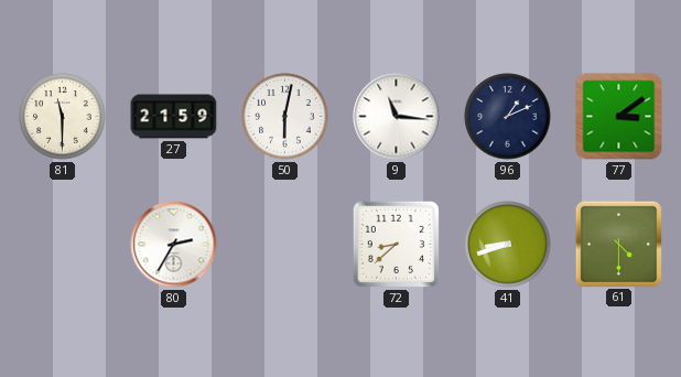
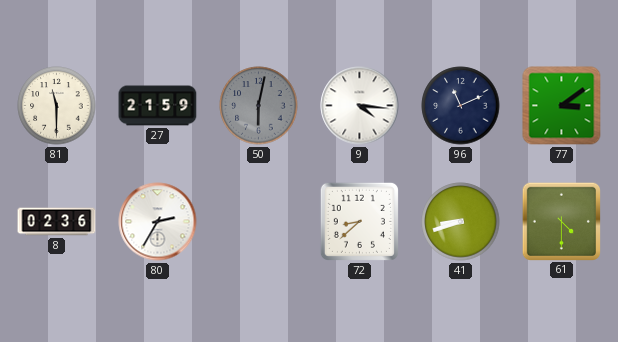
50 dial: white -> grey
9: 11:16 -> 4:16
96: 1:11 -> 11:11
8: none -> 02:36
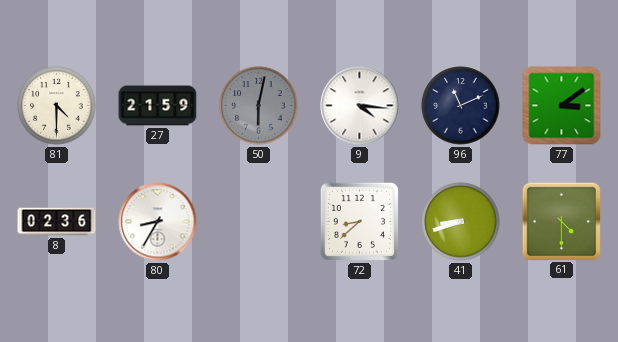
81: 11:30 -> 4:30
80: 2:35 -> 8:35
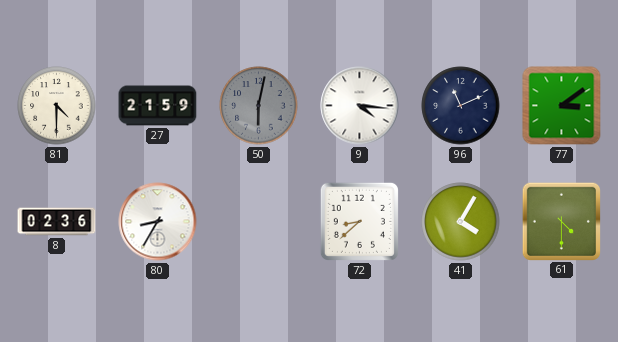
41: 8:42 -> 4:05
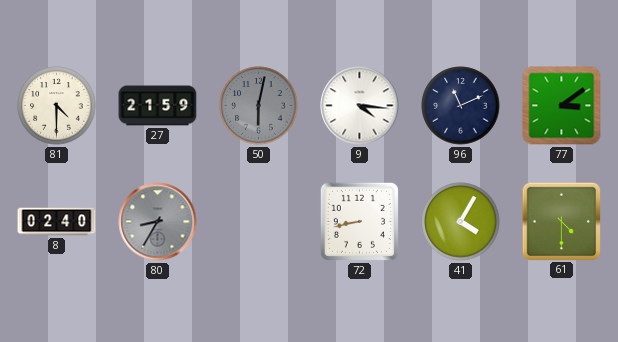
8: 02:36 -> 02:40
80 dial: white -> grey
72: 8:38 -> 8:43
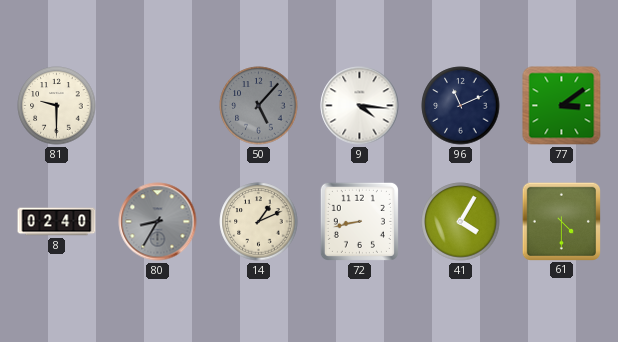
81: 4:30 -> 9:30
27: 21:59 -> none
50: 6:02 -> 5:07
14: none -> 1:11
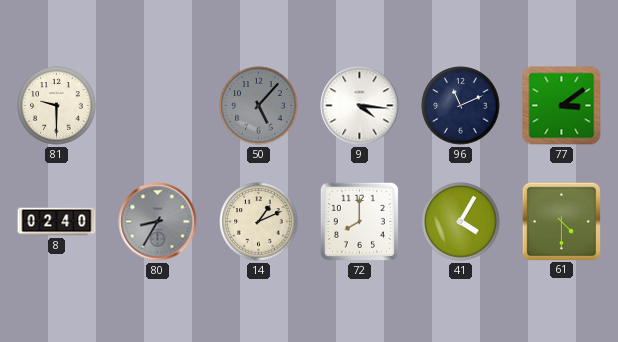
72: 8:43 -> 8:00
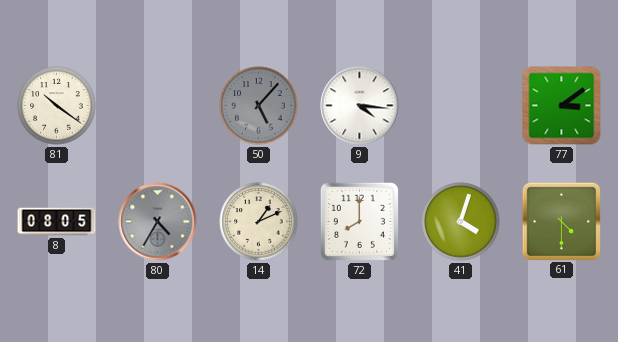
81: 9:30 -> 10:21
96: 11:11 -> none
8: 02:40 -> 08:05
80: 8:35 -> 4:35
41: 4:05 -> 4:03
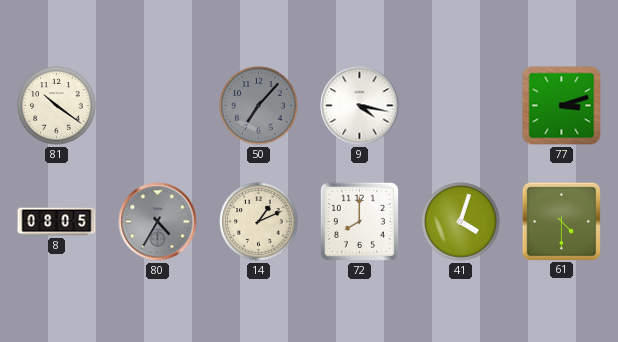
50: 5:07 -> 7:07
9: 4:16 -> 4:17
77: 3:09 -> 3:12
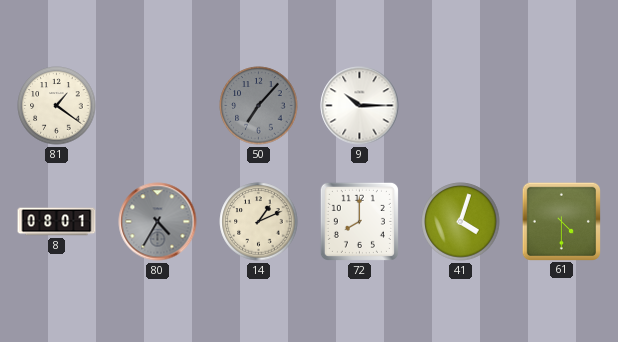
81: 10:21 -> 1:21
9: 4:17 -> 10:15
77: 3:12 -> none
8: 08:05 -> 08:01
